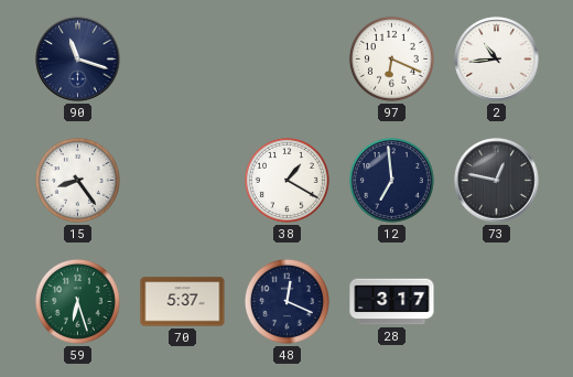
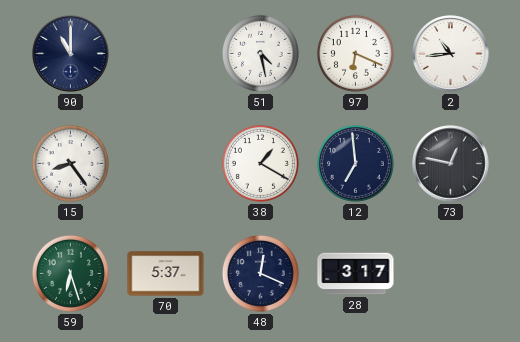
90: 11:18 -> 11:00
51: none -> 4:28
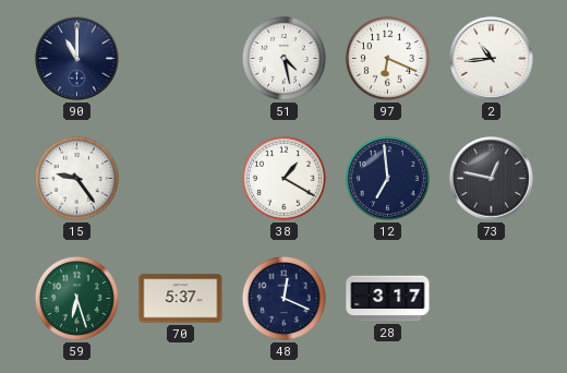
15: 8:24 -> 9:24
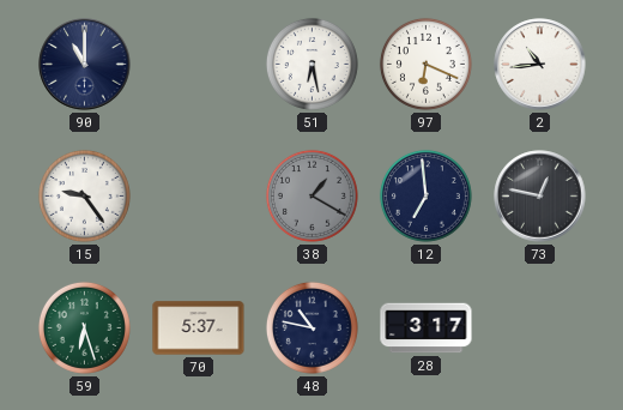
51: 4:28 -> 6:28
38 dial: white -> grey
48: 12:19 -> 10:47
